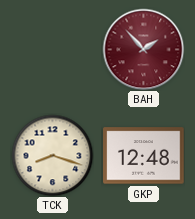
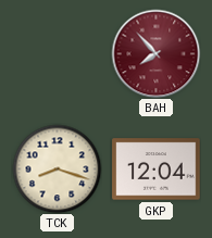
BAH: 1:53 -> 7:53
GKP: 12:48 -> 12:04
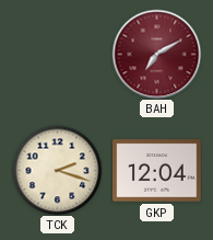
BAH: 7:53 -> 7:10
TCK: 8:18 -> 2:18
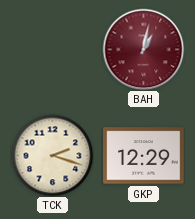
BAH: 7:10 -> 1:02
GKP: 12:04 -> 12:29
